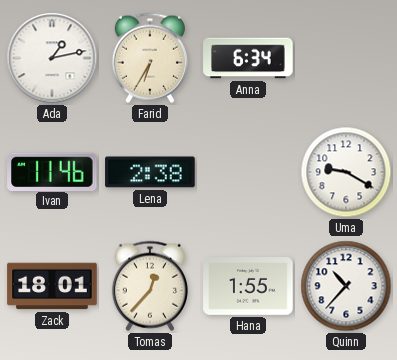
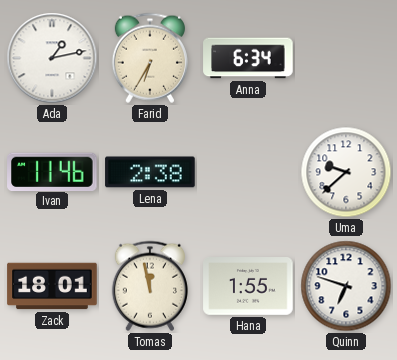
Uma: 9:20 -> 9:38
Tomas: 12:37 -> 11:58
Quinn: 10:37 -> 6:48
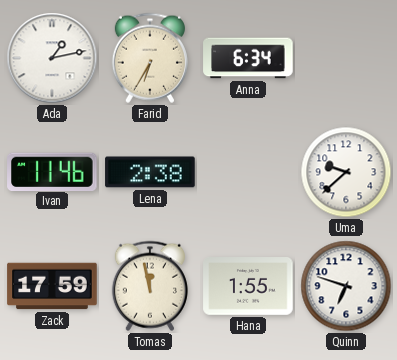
Zack: 18:01 -> 17:59
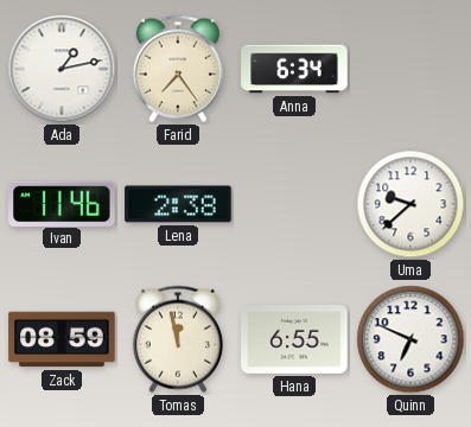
Farid: 6:35 -> 7:24
Zack: 17:59 -> 08:59
Hana: 1:55 -> 6:55
Quinn: 6:48 -> 6:49
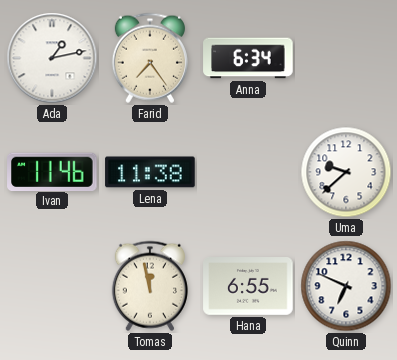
Lena: 2:38 -> 11:38
Zack: 08:59 -> none
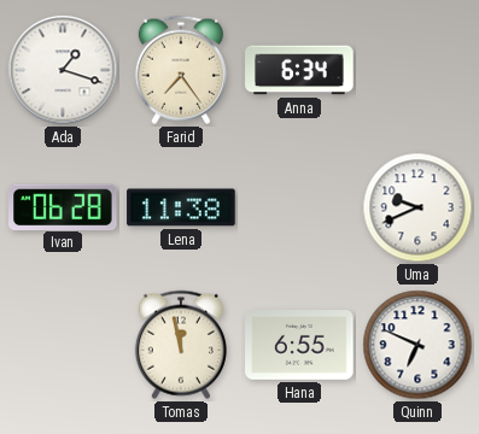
Ada: 1:13 -> 1:18
Ivan: 11:46 -> 06:28
Uma: 9:38 -> 9:41
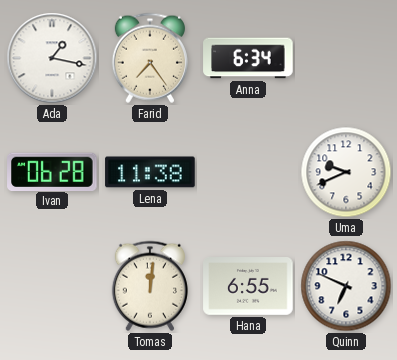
Ada: 1:18 -> 1:17
Tomas: 11:58 -> 12:01
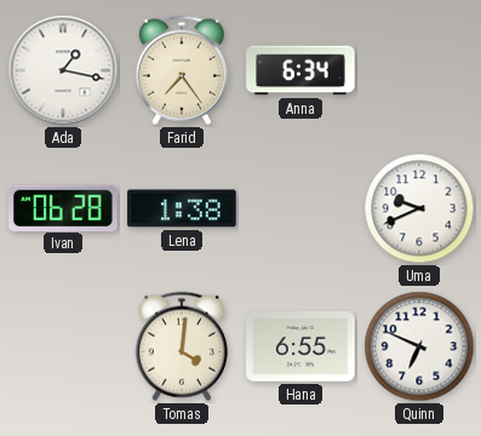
Lena: 11:38 -> 1:38
Tomas: 12:01 -> 4:01
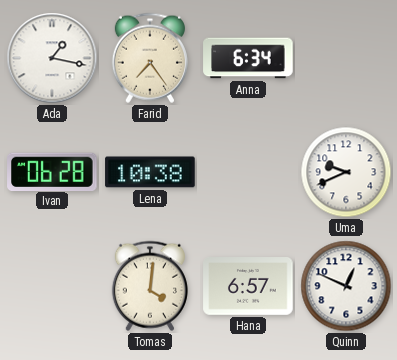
Lena: 1:38 -> 10:38
Hana: 6:55 -> 6:57
Quinn: 6:49 -> 12:49
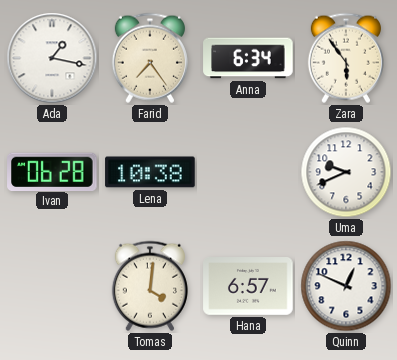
Zara: none -> 5:54
